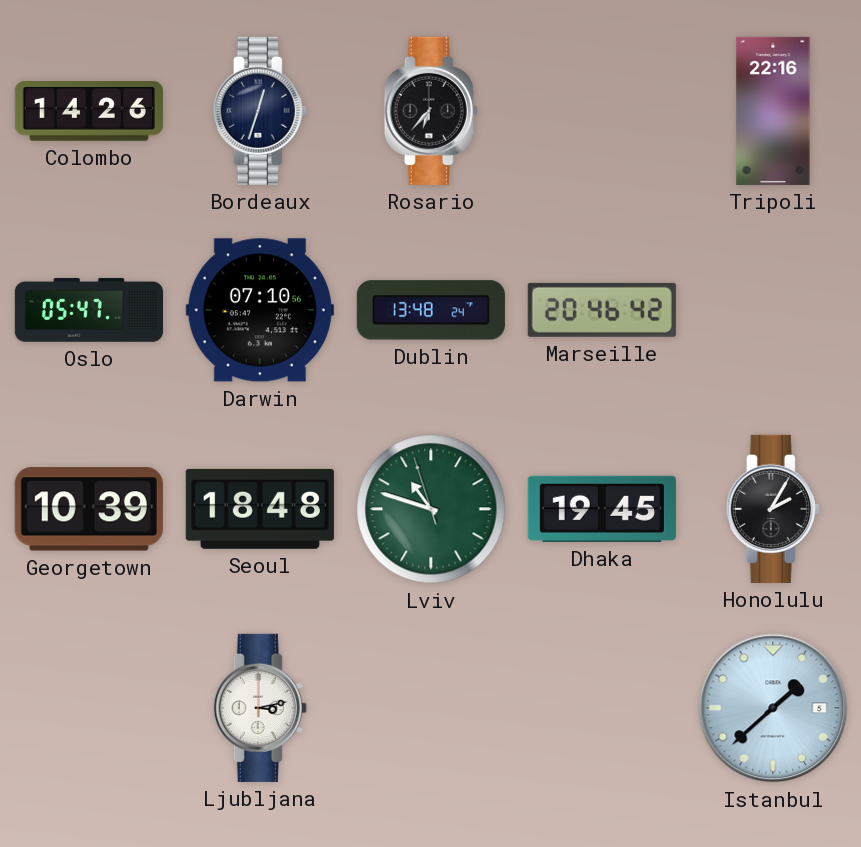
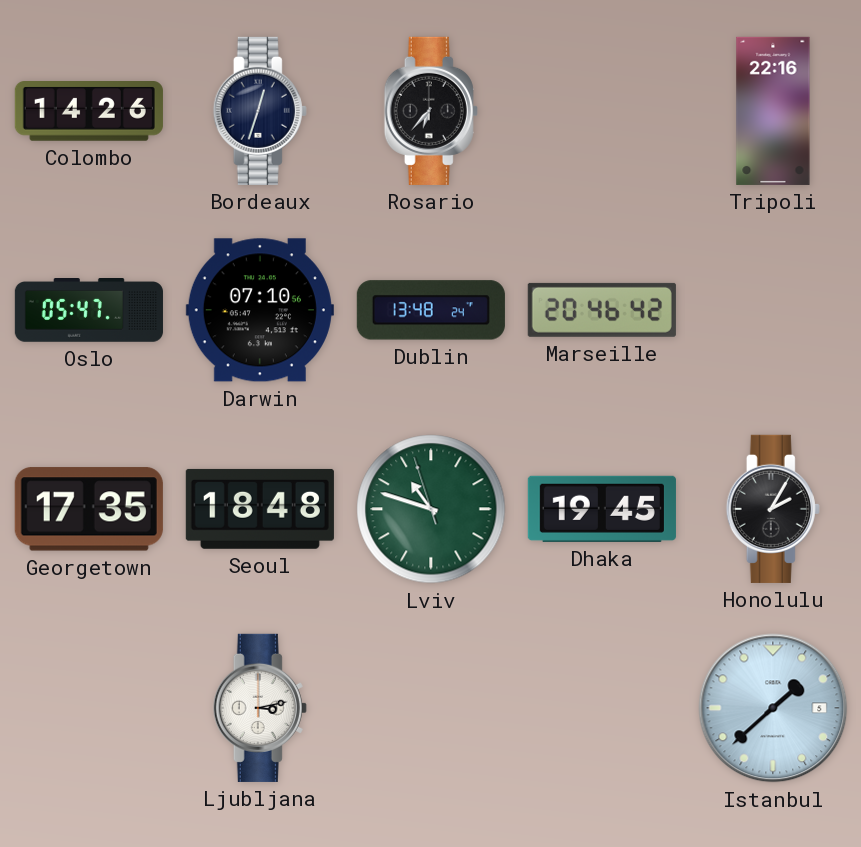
Georgetown: 10:39 -> 17:35
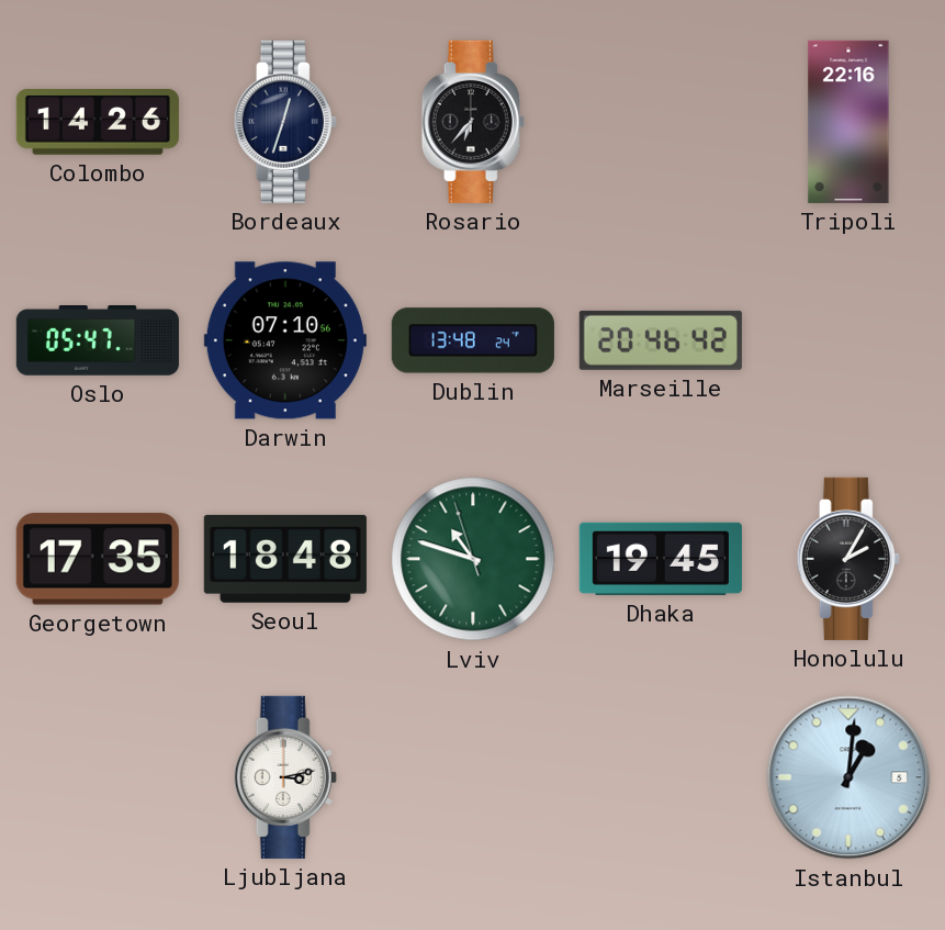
Istanbul: 1:38 -> 1:01
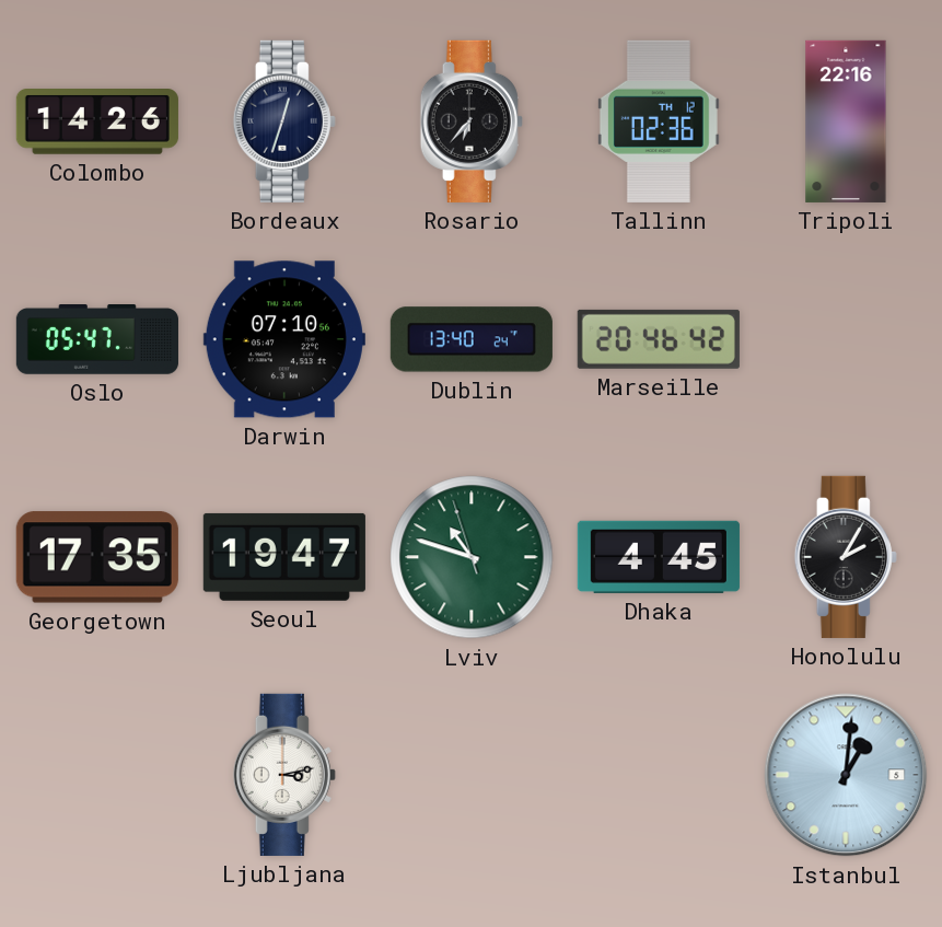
Tallinn: none -> 02:36
Dublin: 13:48 -> 13:40
Seoul: 18:48 -> 19:47
Dhaka: 19:45 -> 4:45
